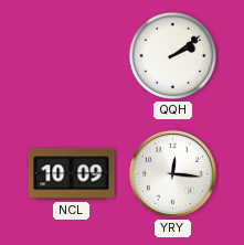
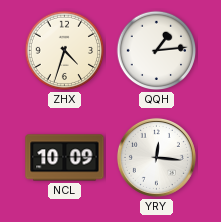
ZHX: none -> 4:33
QQH: 2:09 -> 1:14
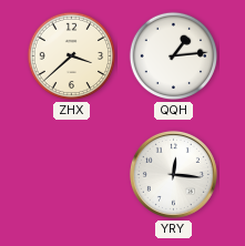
ZHX: 4:33 -> 3:38
NCL: 10:09 -> none
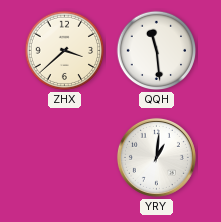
QQH: 1:14 -> 11:29
YRY: 12:16 -> 1:01
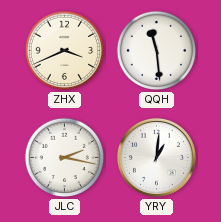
ZHX: 3:38 -> 3:41
JLC: none -> 2:17
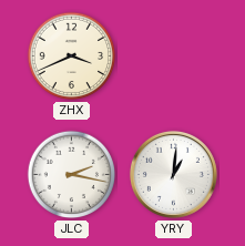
QQH: 11:29 -> none
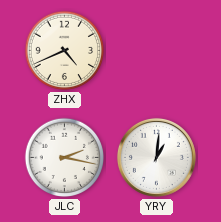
ZHX: 3:41 -> 4:41
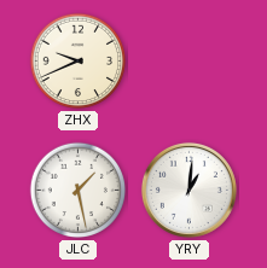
ZHX: 4:41 -> 9:41
JLC: 2:17 -> 1:28
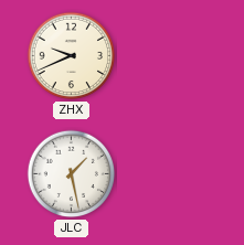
YRY: 1:01 -> none
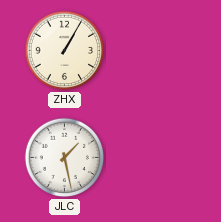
ZHX: 9:41 -> 1:05
